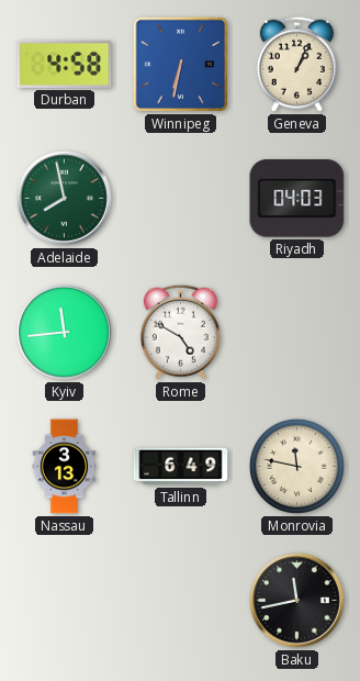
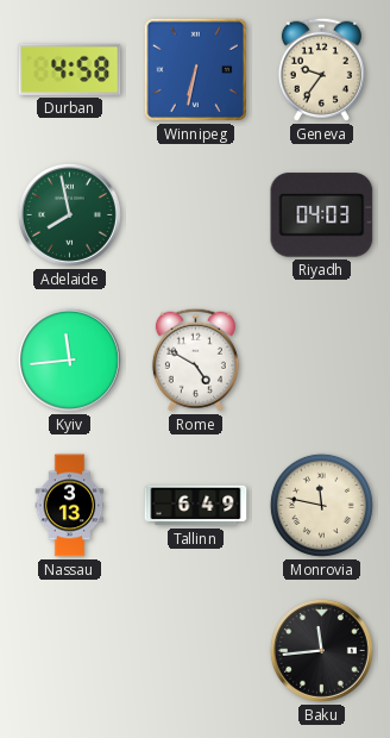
Geneva: 1:04 -> 9:36
Baku: 11:43 -> 11:44
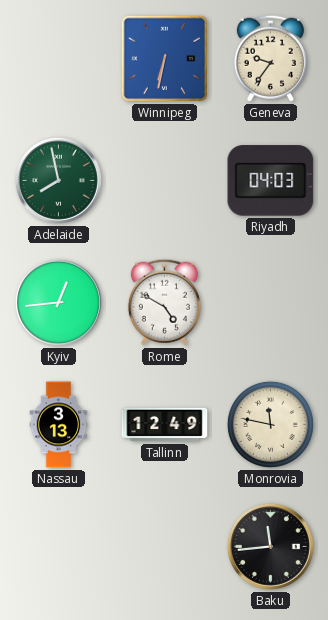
Durban: 4:58 -> none
Kyiv: 11:44 -> 12:44
Tallinn: 6:49 -> 12:49
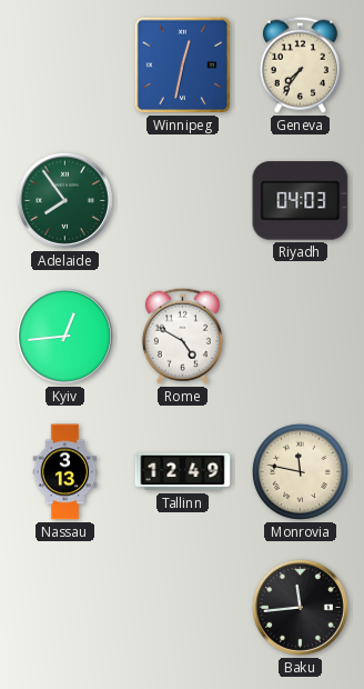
Winnipeg: 6:32 -> 12:32
Geneva: 9:36 -> 7:36
Adelaide: 7:58 -> 7:54
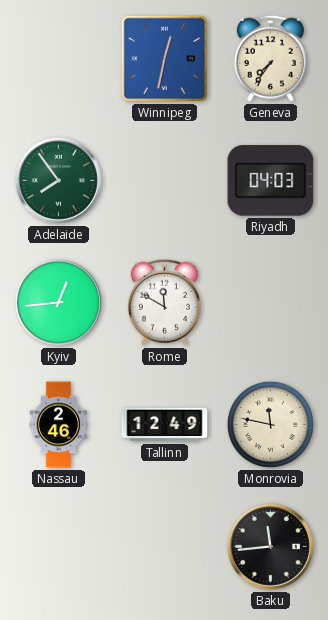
Rome: 4:50 -> 11:50
Nassau: 3:13 -> 2:46
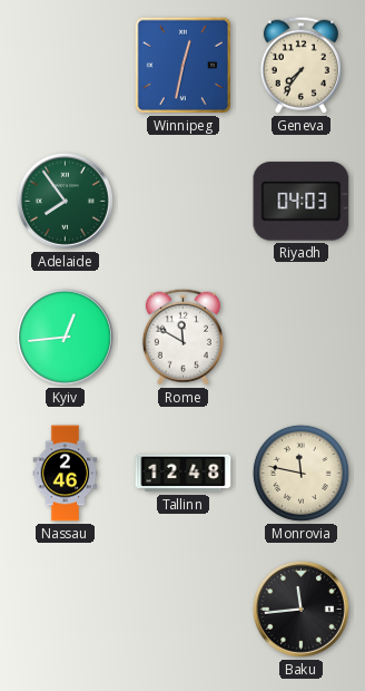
Tallinn: 12:49 -> 12:48
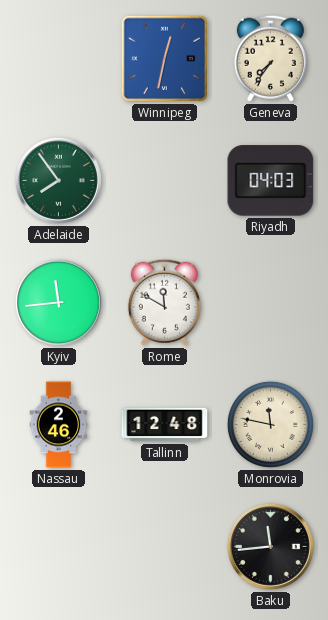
Kyiv: 12:44 -> 11:44
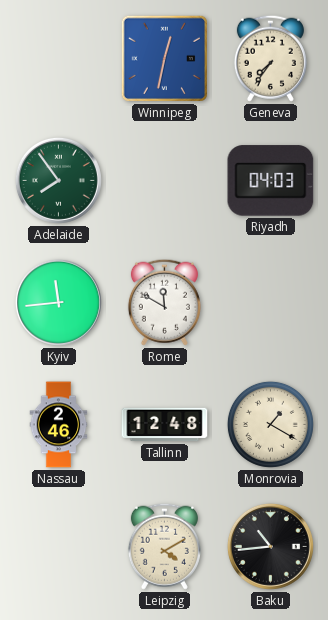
Monrovia: 11:47 -> 1:20
Leipzig: none -> 4:10
Baku: 11:44 -> 10:44
